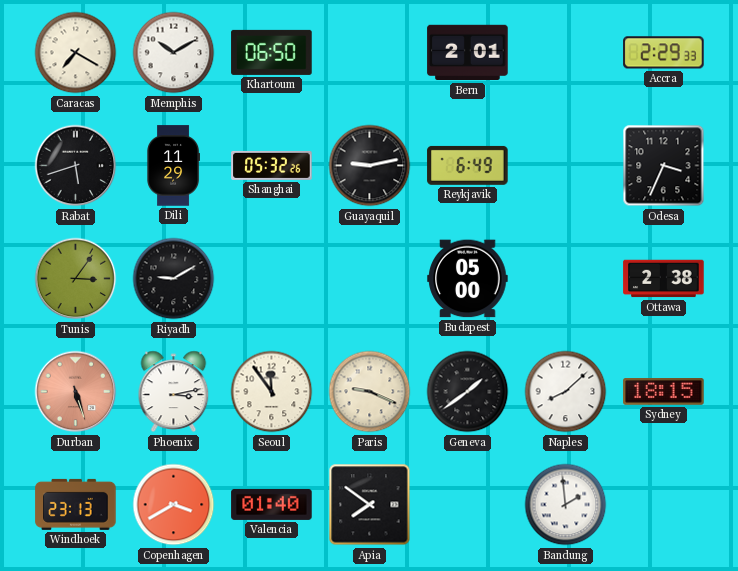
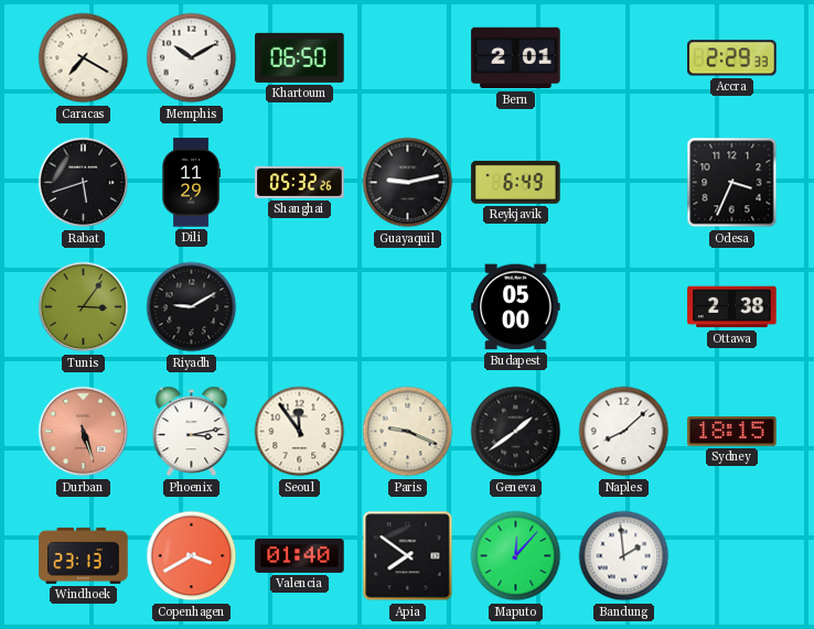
Maputo: none -> 12:07
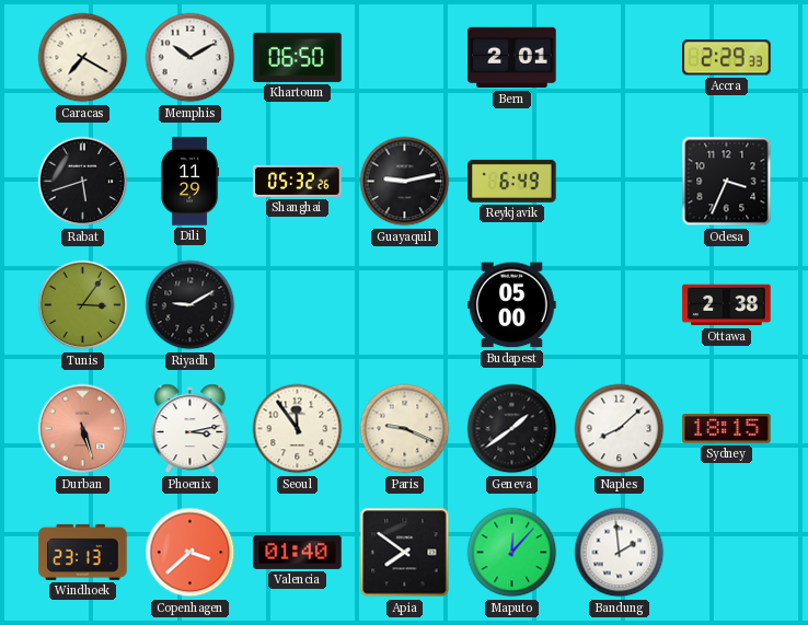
Copenhagen: 3:40 -> 3:38
